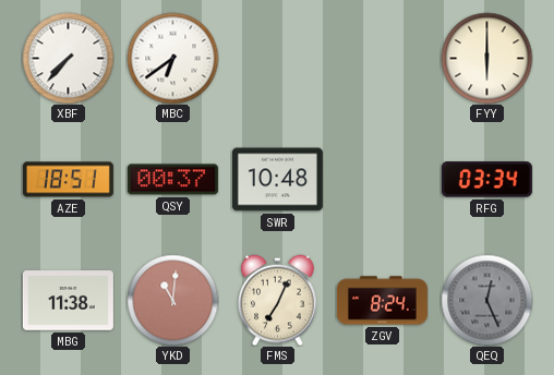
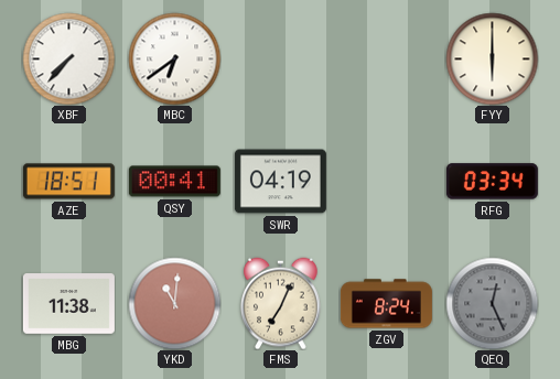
QSY: 00:37 -> 00:41
SWR: 10:48 -> 04:19
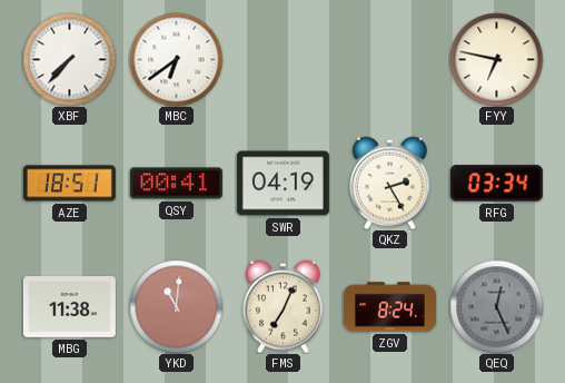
FYY: 6:00 -> 6:47
QKZ: none -> 2:25
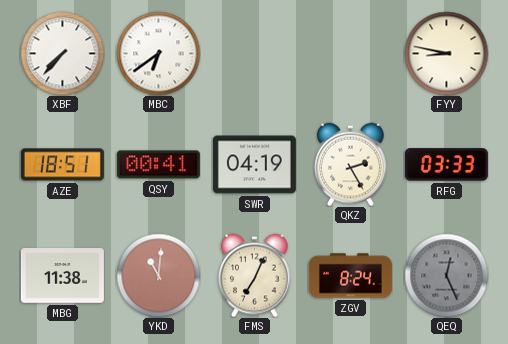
FYY: 6:47 -> 8:47
RFG: 03:34 -> 03:33
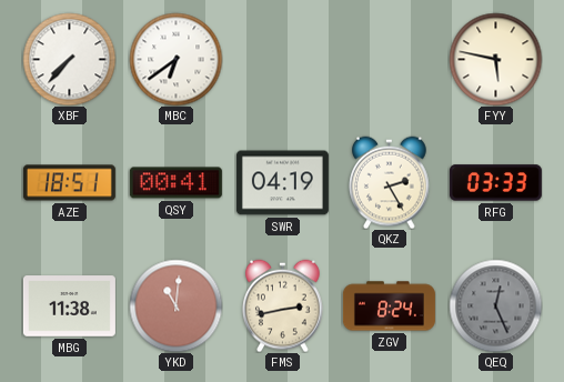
FYY: 8:47 -> 5:47
FMS: 7:04 -> 2:43
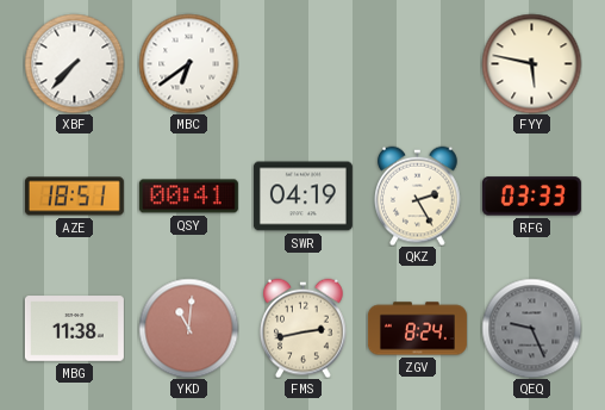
QEQ: 12:26 -> 9:26
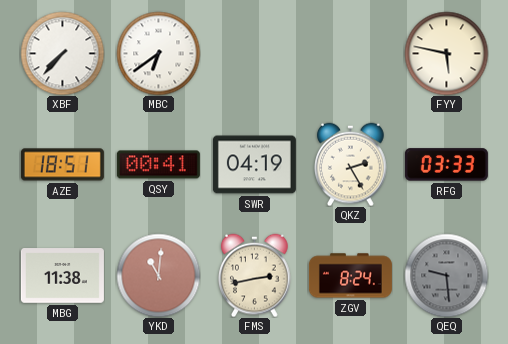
QEQ: 9:26 -> 9:29
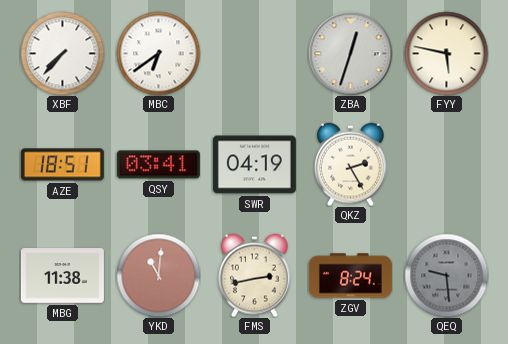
ZBA: none -> 12:33
QSY: 00:41 -> 03:41
RFG: 03:33 -> none
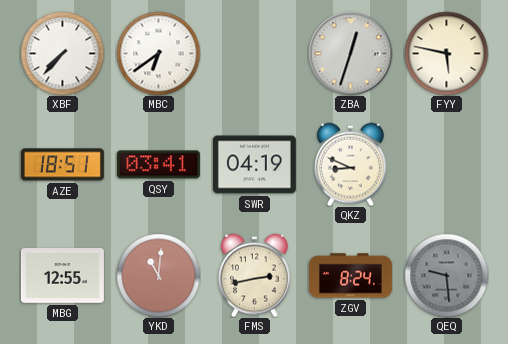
QKZ: 2:25 -> 8:49
MBG: 11:38 -> 12:55
